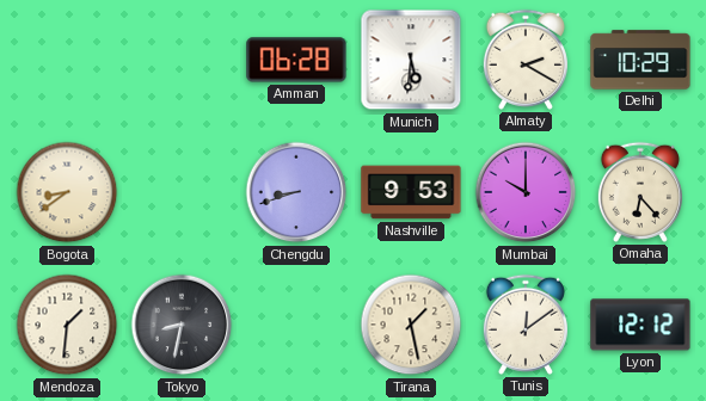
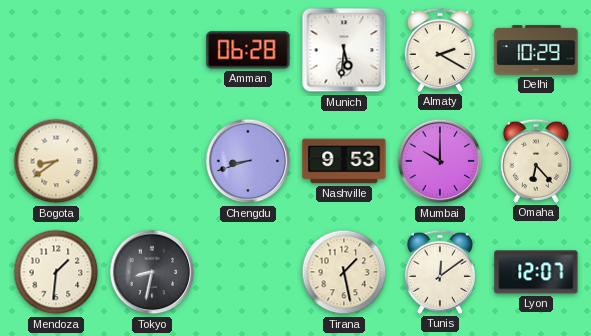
Lyon: 12:12 -> 12:07
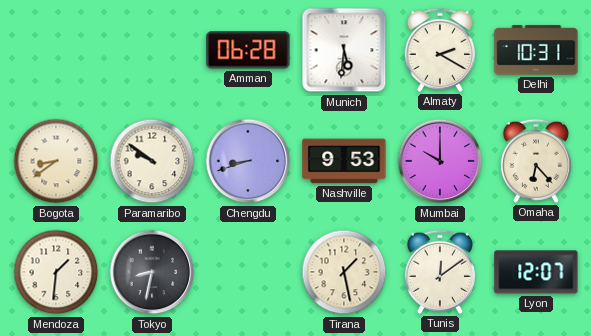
Delhi: 10:29 -> 10:31
Paramaribo: none -> 9:51
